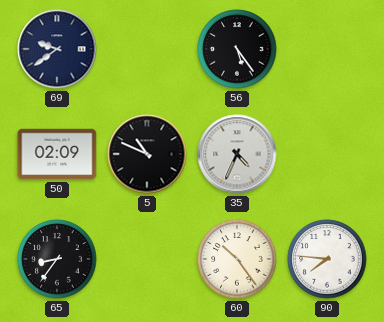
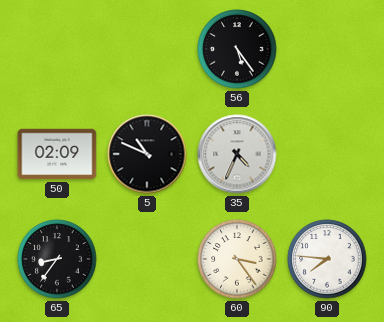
69: 9:39 -> none
60: 10:24 -> 3:24
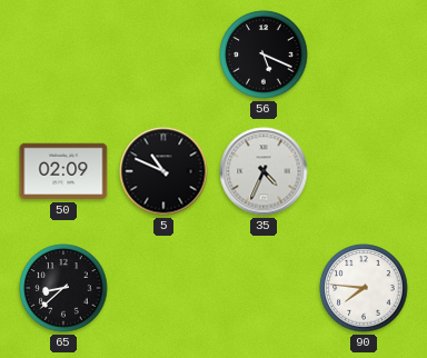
56: 5:24 -> 5:19
65: 8:36 -> 8:38
60: 3:24 -> none
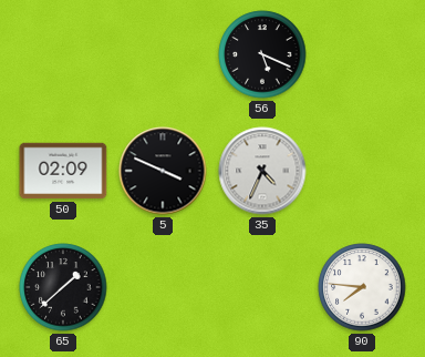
5: 10:49 -> 3:49
65: 8:38 -> 1:38
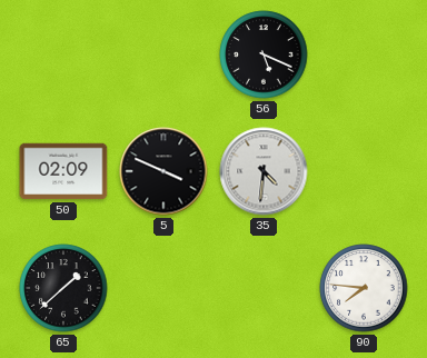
35: 4:34 -> 4:31
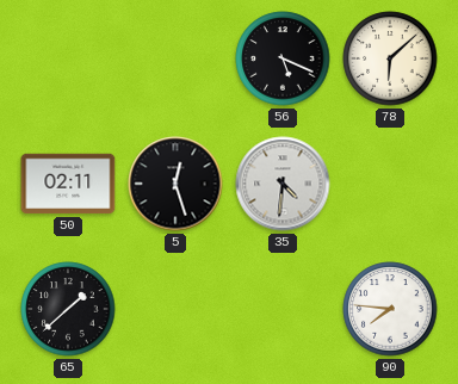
78: none -> 6:08
50: 02:09 -> 02:11
5: 3:49 -> 12:27
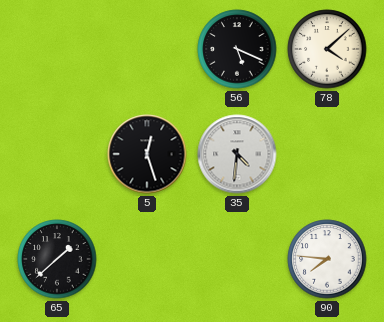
78: 6:08 -> 4:08
50: 02:11 -> none
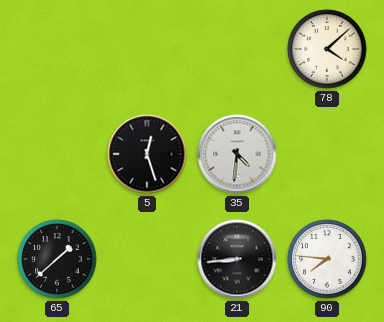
56: 5:19 -> none
21: none -> 8:44
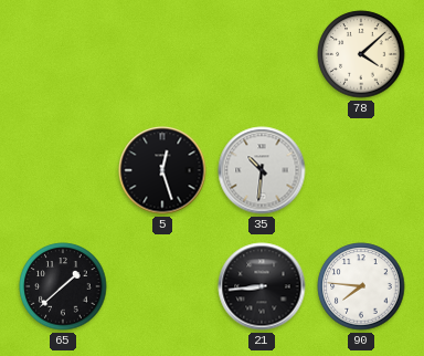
35: 4:31 -> 10:31
